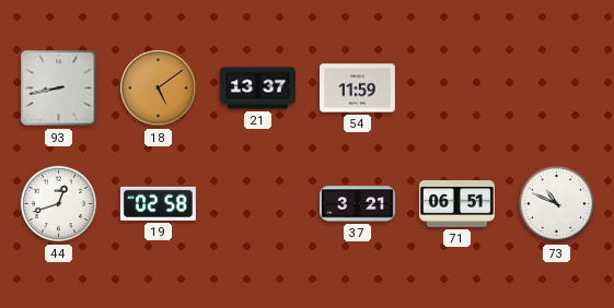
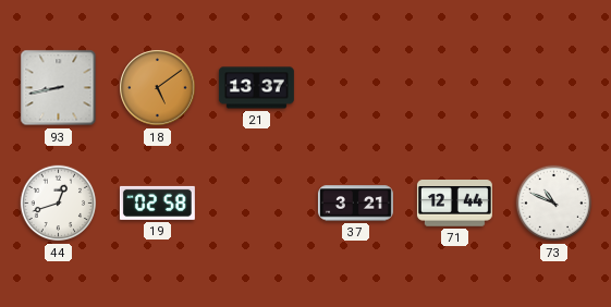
54: 11:59 -> none
71: 06:51 -> 12:44
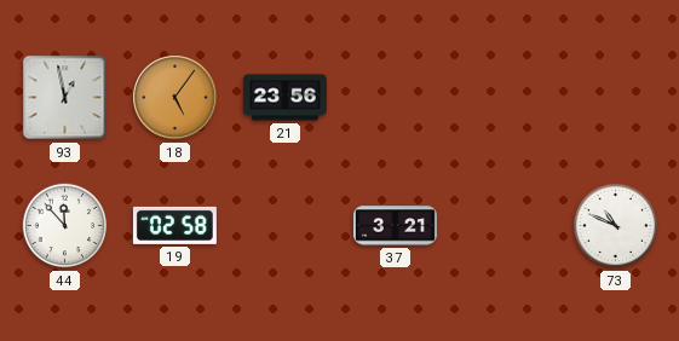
93: 8:43 -> 12:58
18: 5:09 -> 5:06
21: 13:37 -> 23:56
44: 12:42 -> 11:53
71: 12:44 -> none
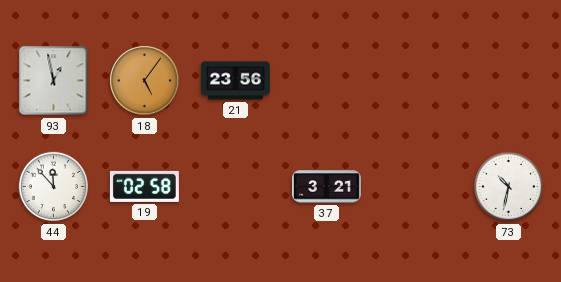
73: 10:49 -> 10:32
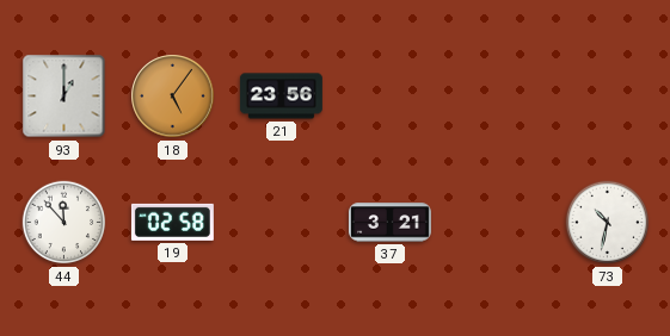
93: 12:58 -> 1:00
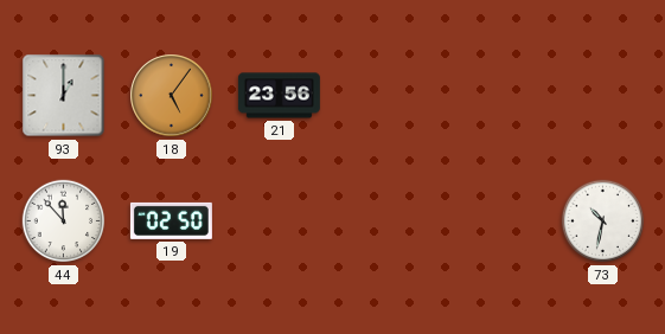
19: 02:58 -> 02:50
37: 3:21 -> none
